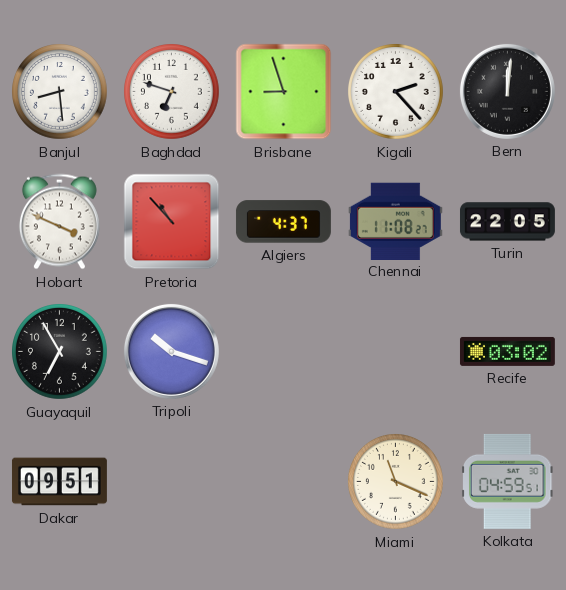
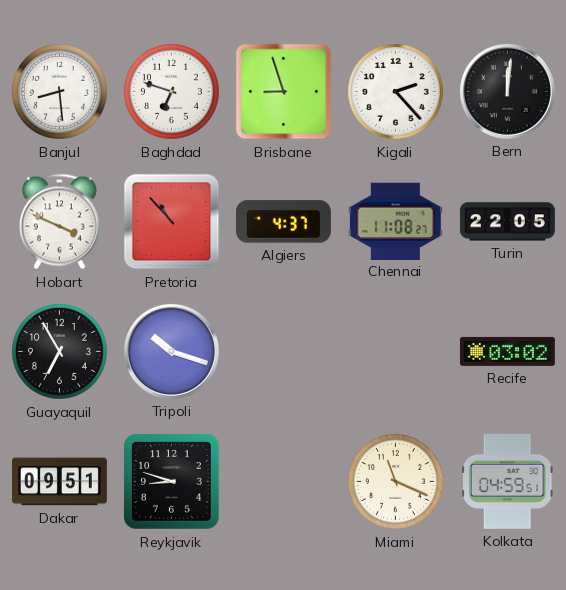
Reykjavik: none -> 8:48
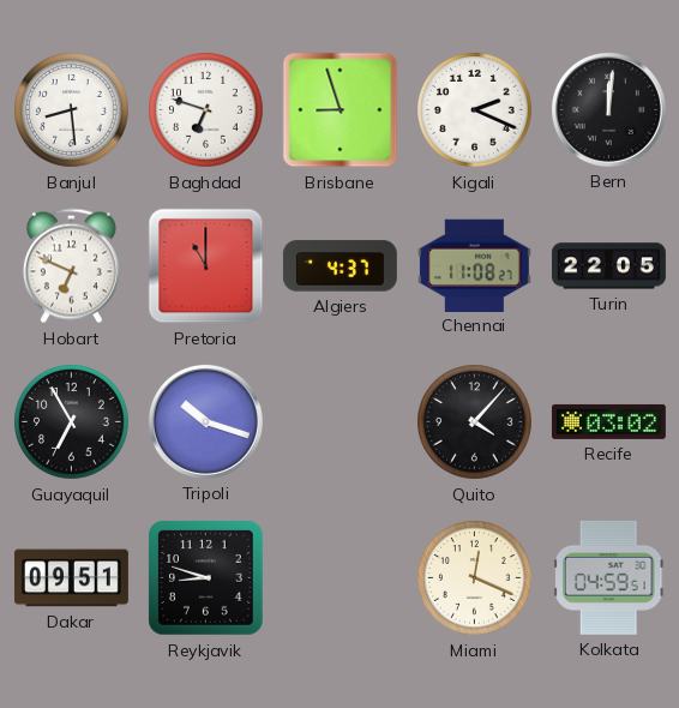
Kigali: 2:23 -> 2:19
Hobart: 3:49 -> 6:49
Pretoria: 10:53 -> 11:00
Quito: none -> 4:07
Miami: 11:19 -> 12:19
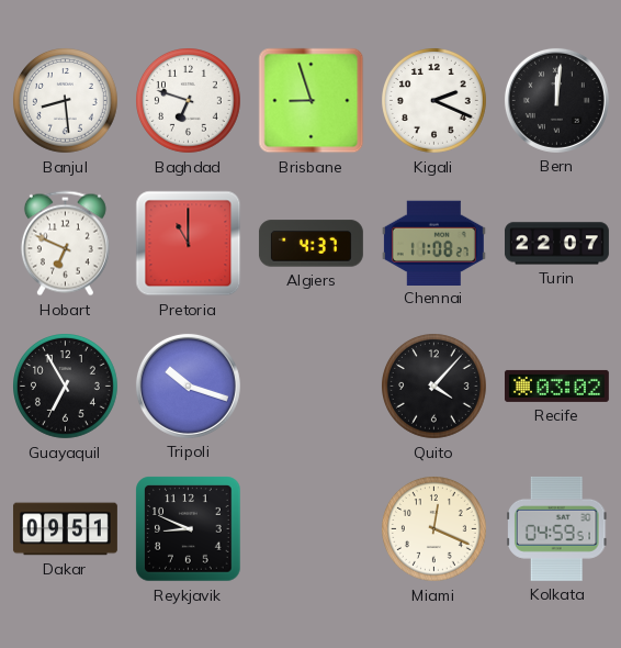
Turin: 22:05 -> 22:07
Reykjavik: 8:48 -> 8:49
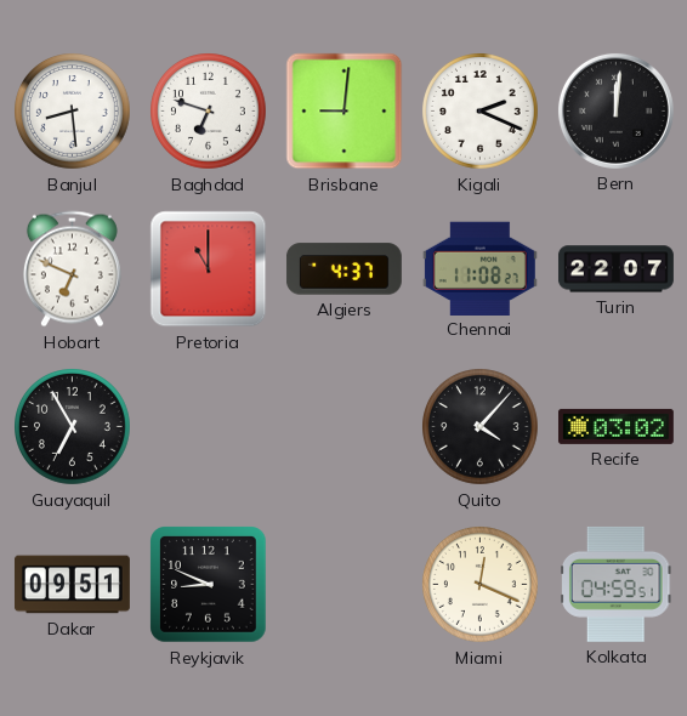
Brisbane: 8:57 -> 9:01
Tripoli: 10:18 -> none
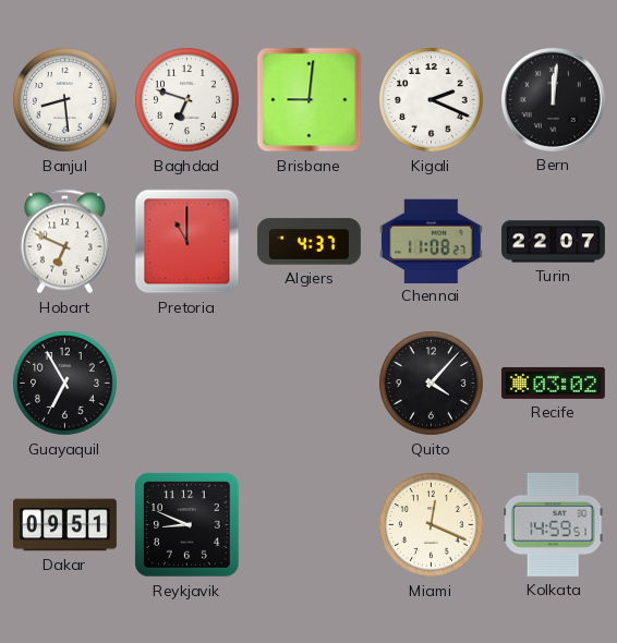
Kolkata: 04:59 -> 14:59
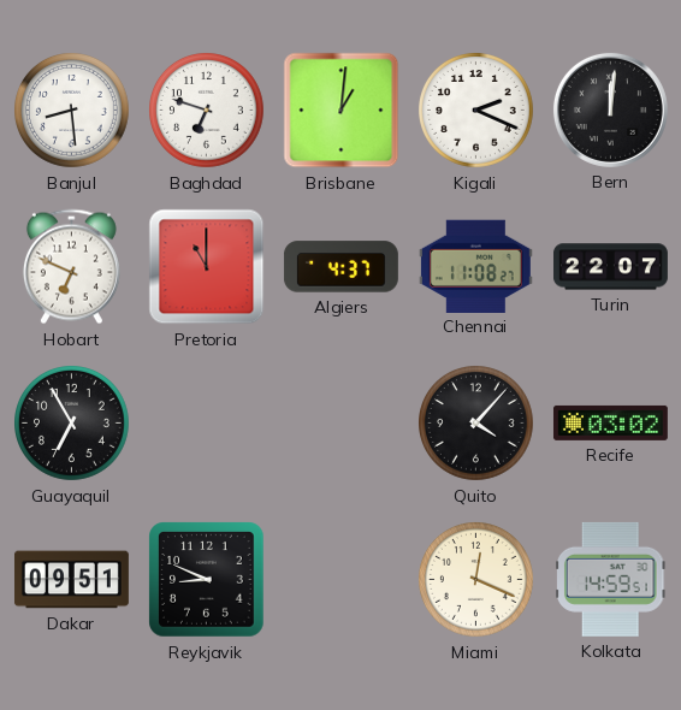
Brisbane: 9:01 -> 1:01
